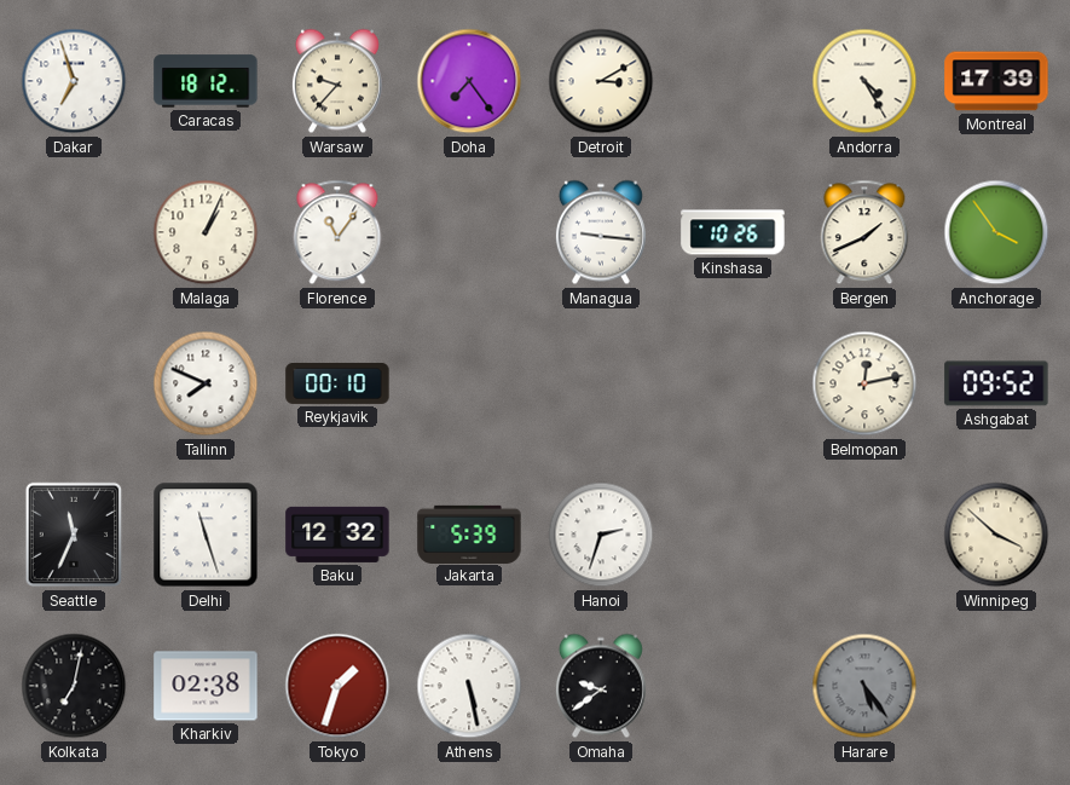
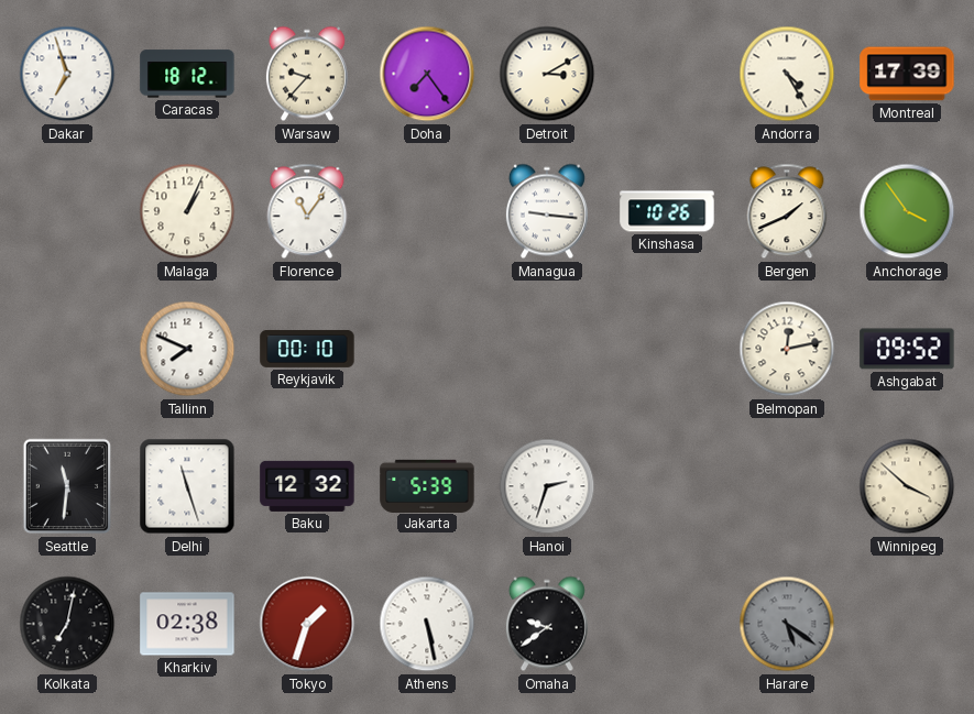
Seattle: 11:34 -> 11:31
Harare: 5:24 -> 5:21
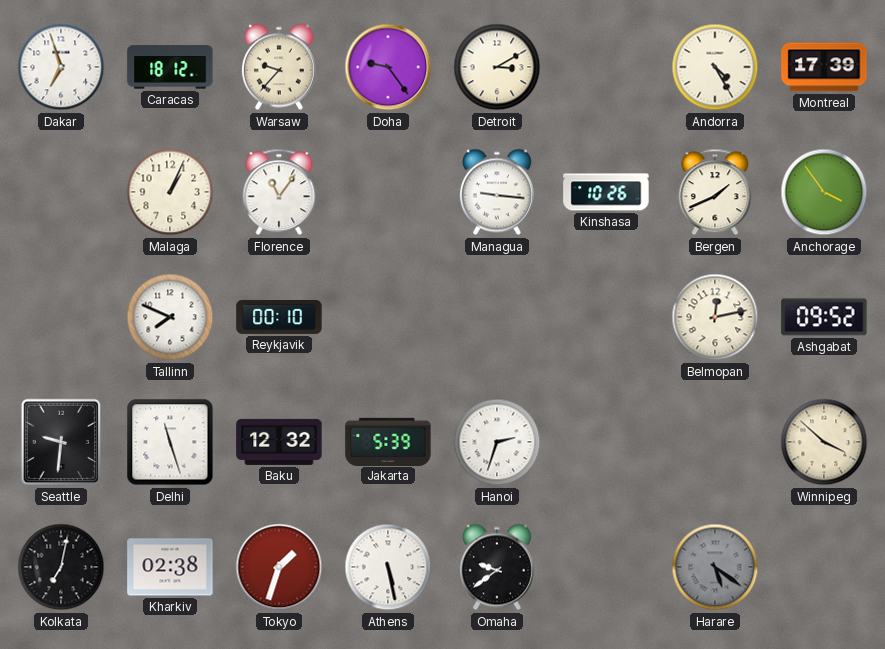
Doha: 7:24 -> 9:24
Seattle: 11:31 -> 9:31
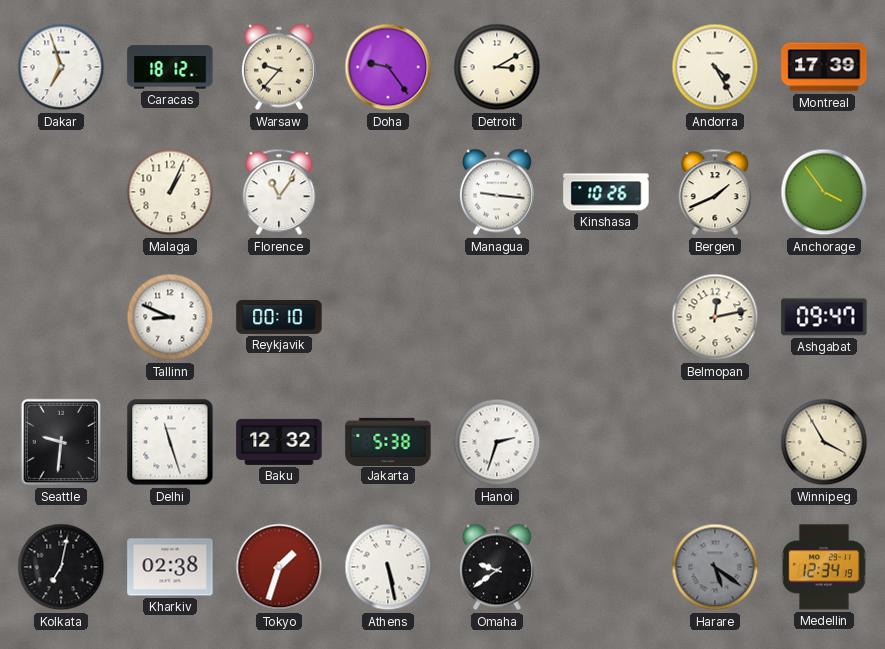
Tallinn: 7:49 -> 8:49
Ashgabat: 09:52 -> 09:47
Jakarta: 5:39 -> 5:38
Winnipeg: 3:52 -> 3:55
Medellin: none -> 12:34
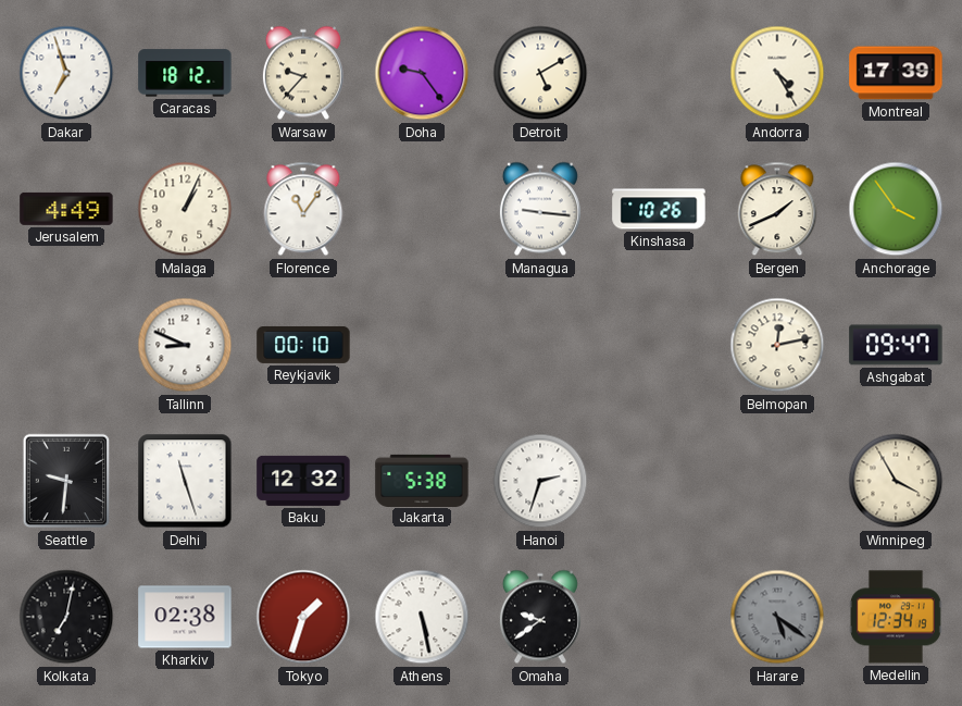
Detroit: 3:10 -> 5:10
Jerusalem: none -> 4:49
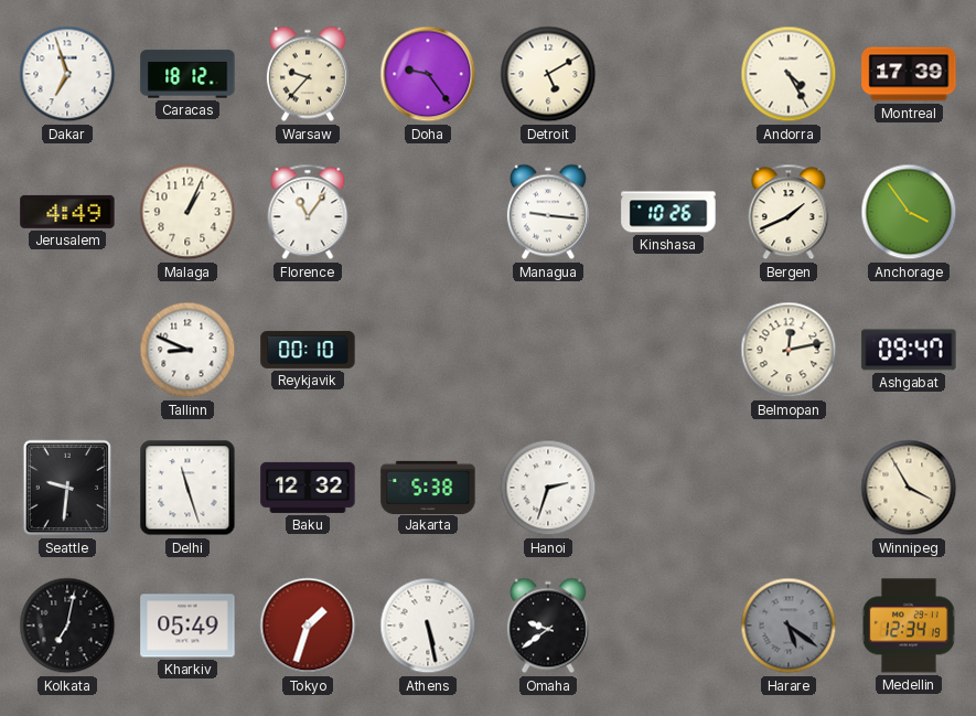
Kharkiv: 02:38 -> 05:49
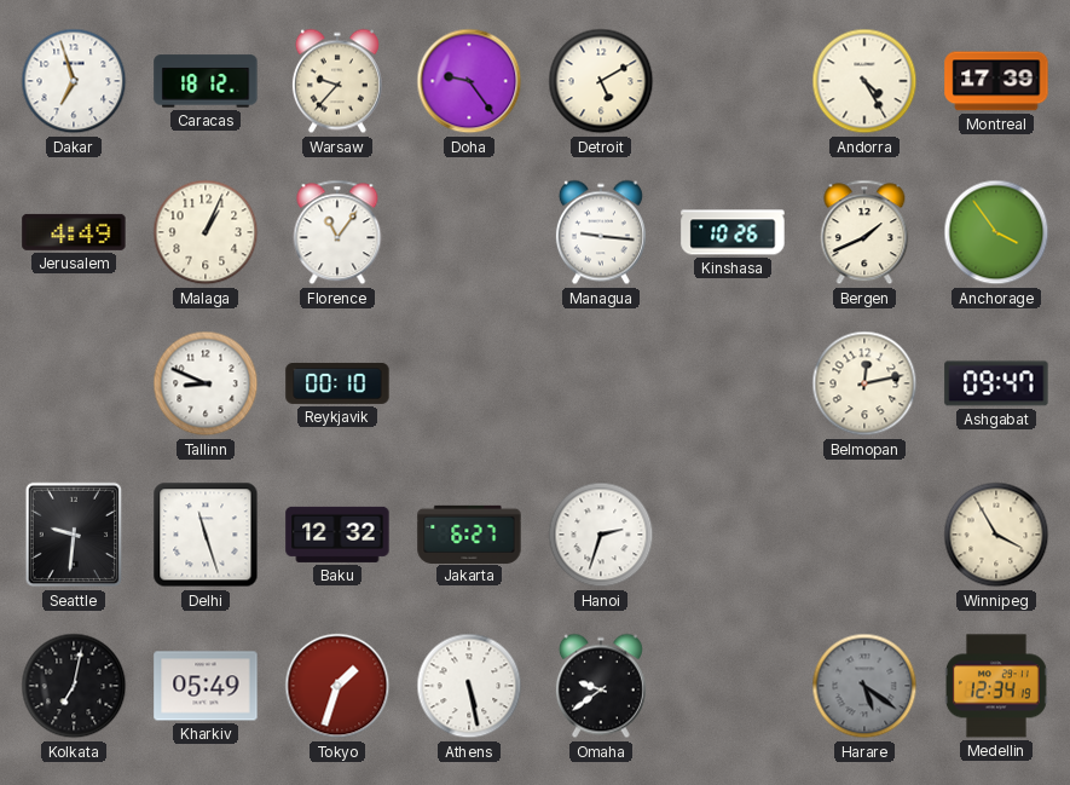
Jakarta: 5:38 -> 6:27
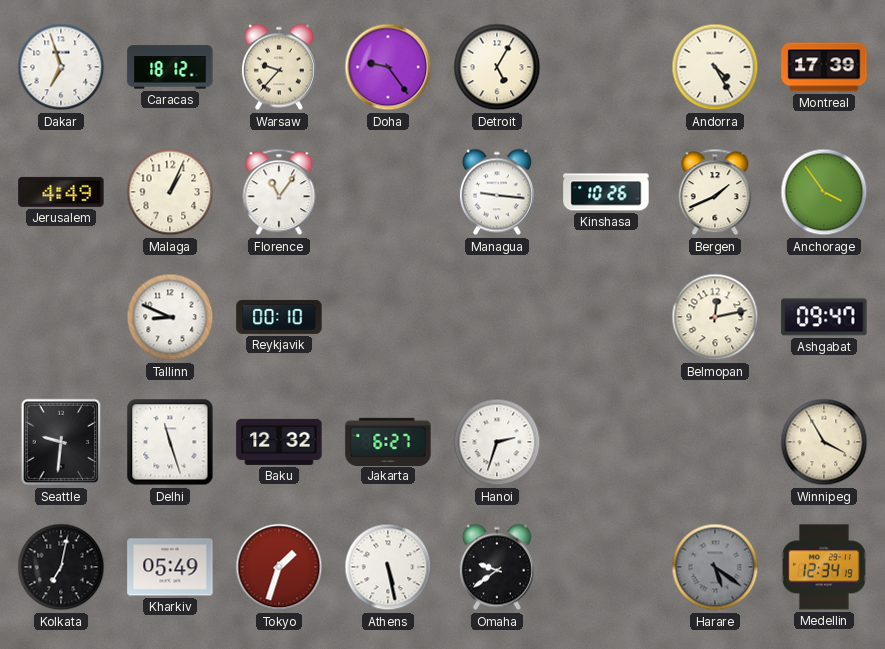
Detroit: 5:10 -> 5:05
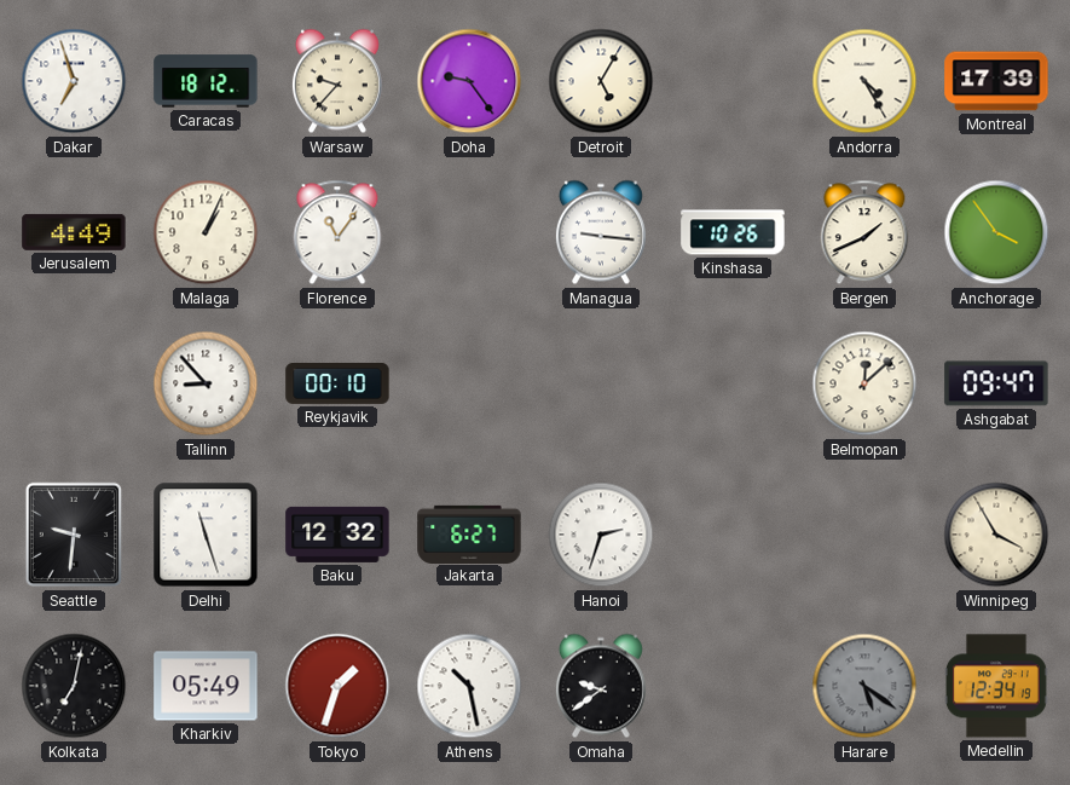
Tallinn: 8:49 -> 8:53
Belmopan: 12:13 -> 12:08
Athens: 5:28 -> 10:28
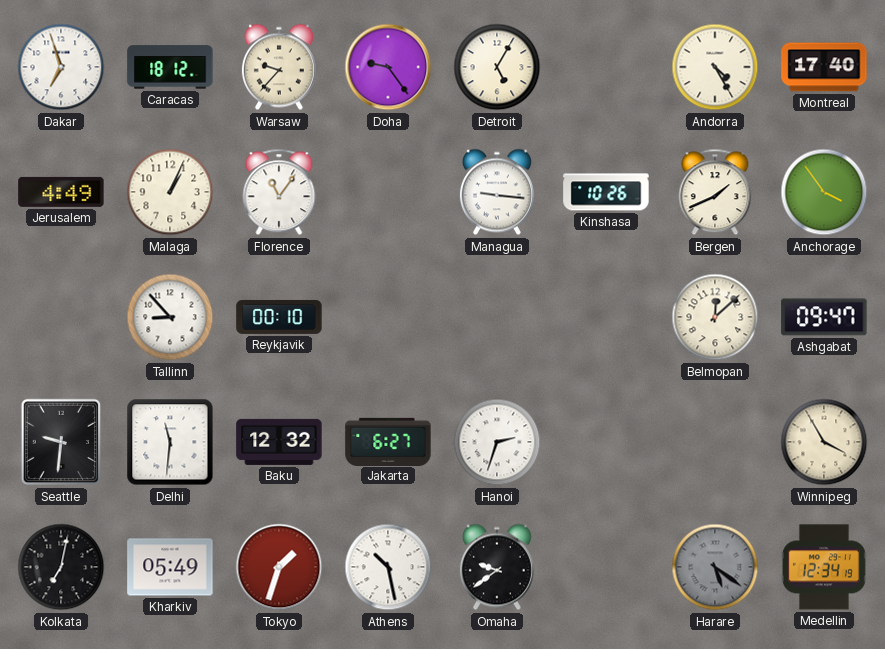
Montreal: 17:39 -> 17:40
Delhi: 11:27 -> 11:31
